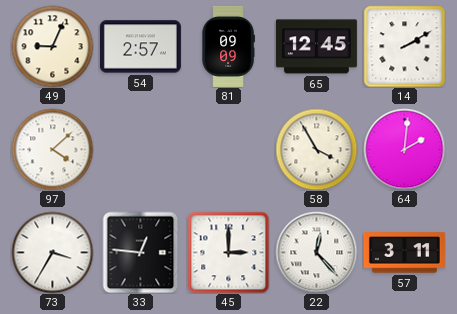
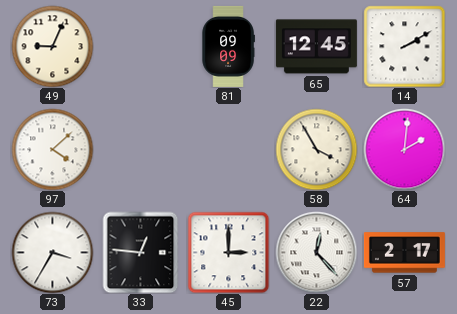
54: 2:57 -> none
57: 3:11 -> 2:17
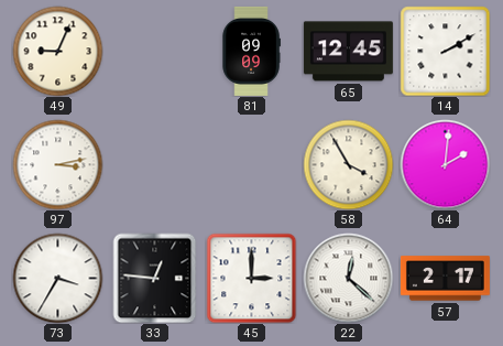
97: 4:08 -> 3:13
22: 12:23 -> 12:22
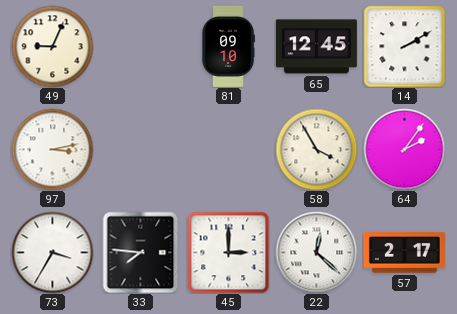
81: 09:09 -> 09:10
64: 2:01 -> 2:06
33: 12:46 -> 7:46
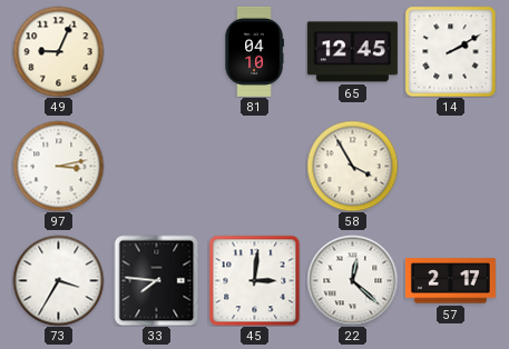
81: 09:10 -> 04:10
64: 2:06 -> none
45: 3:00 -> 3:01
